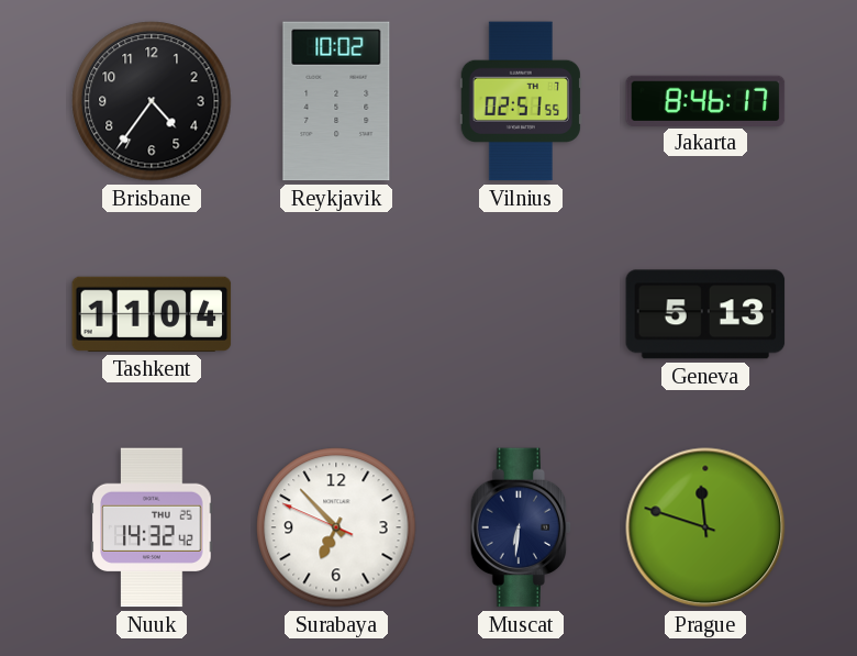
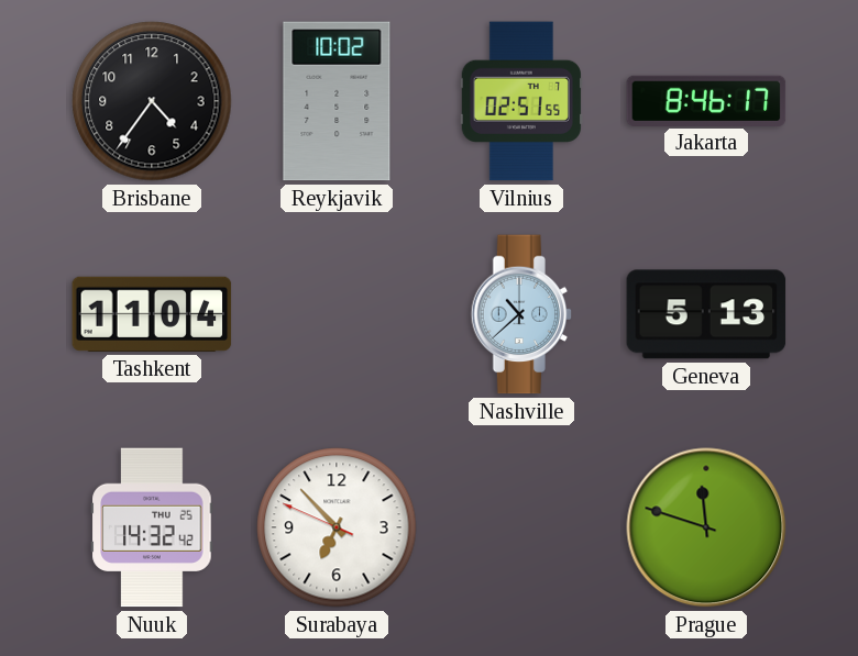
Nashville: none -> 10:38
Muscat: 6:31 -> none
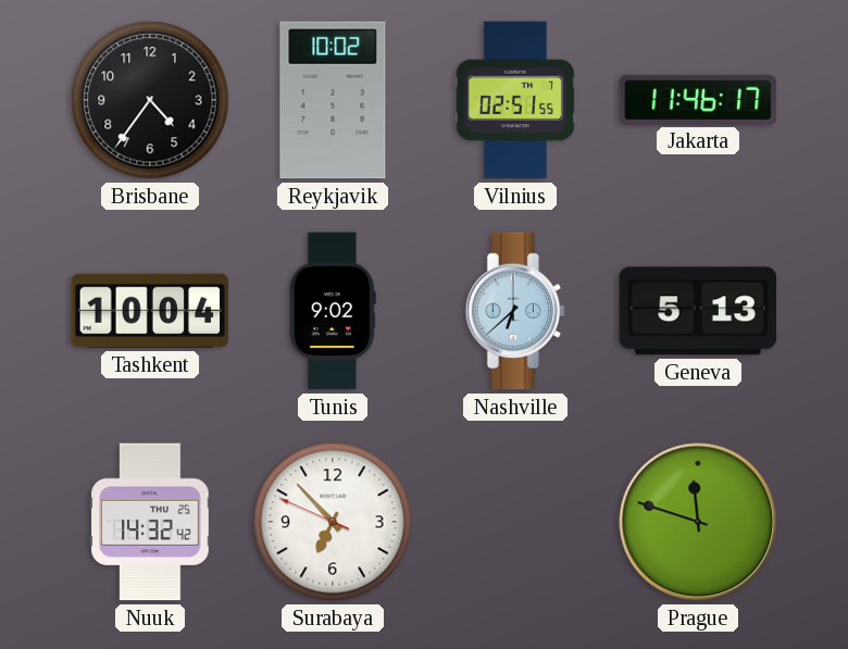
Jakarta: 8:46 -> 11:46
Tashkent: 11:04 -> 10:04
Tunis: none -> 9:02
Nashville: 10:38 -> 6:38
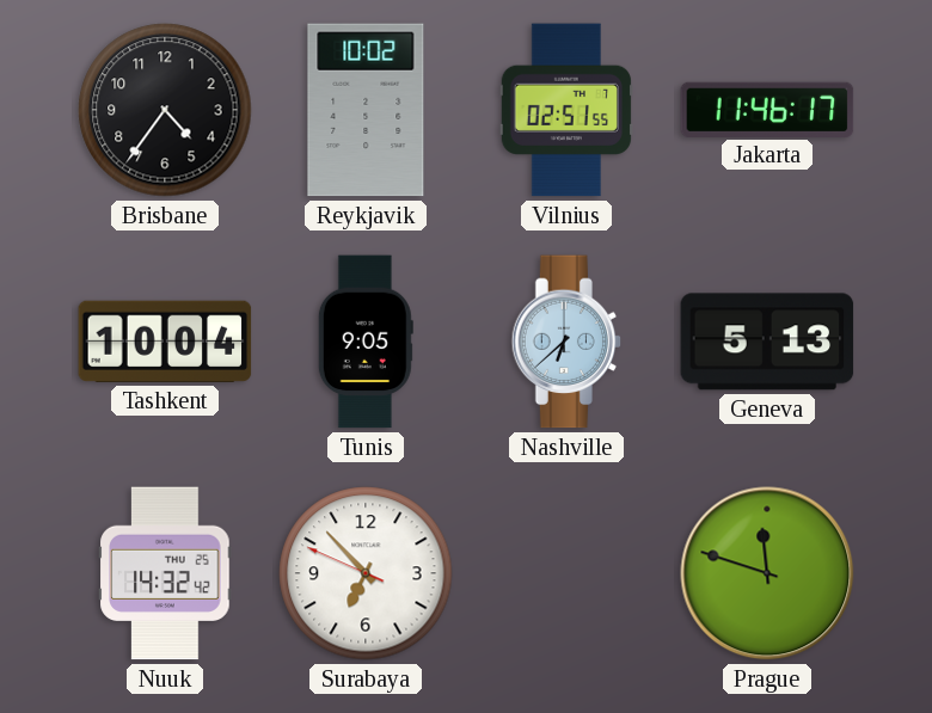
Tunis: 9:02 -> 9:05
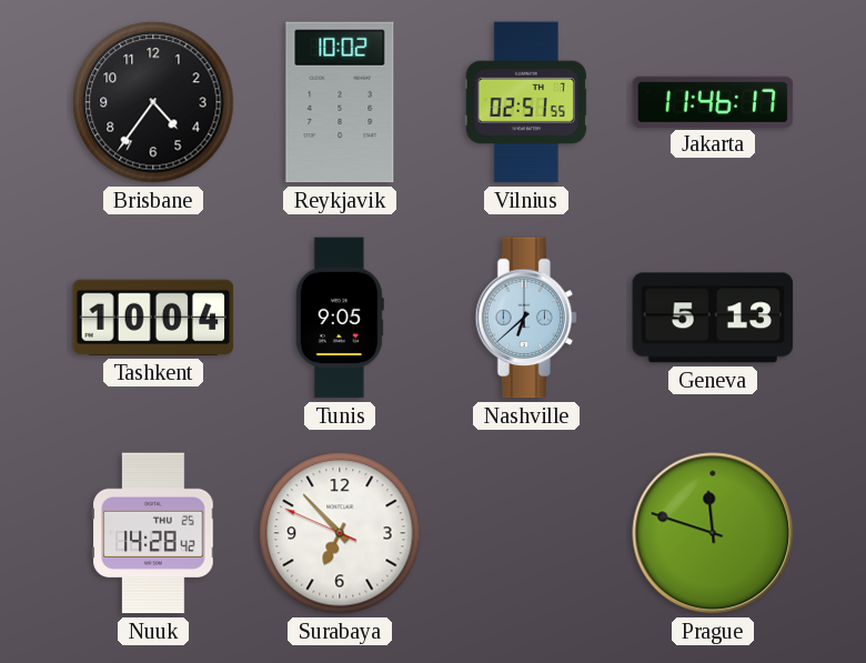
Nuuk: 14:32 -> 14:28
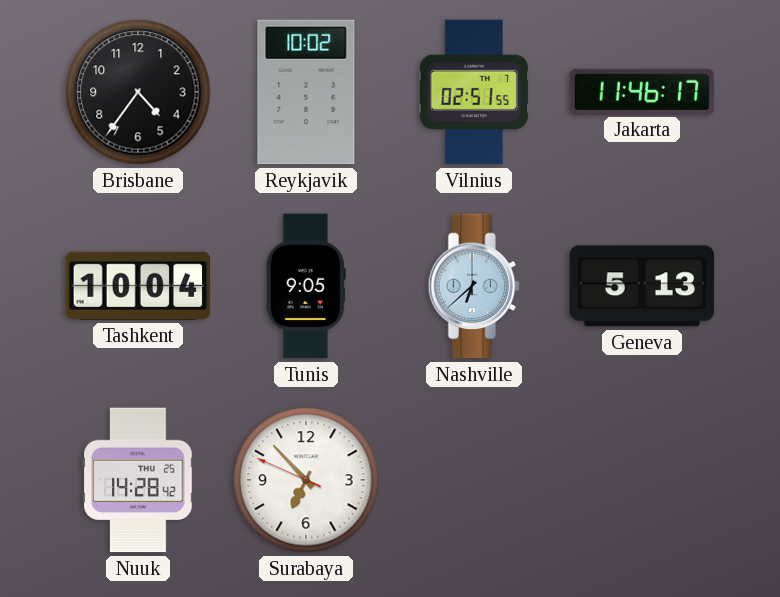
Prague: 11:48 -> none
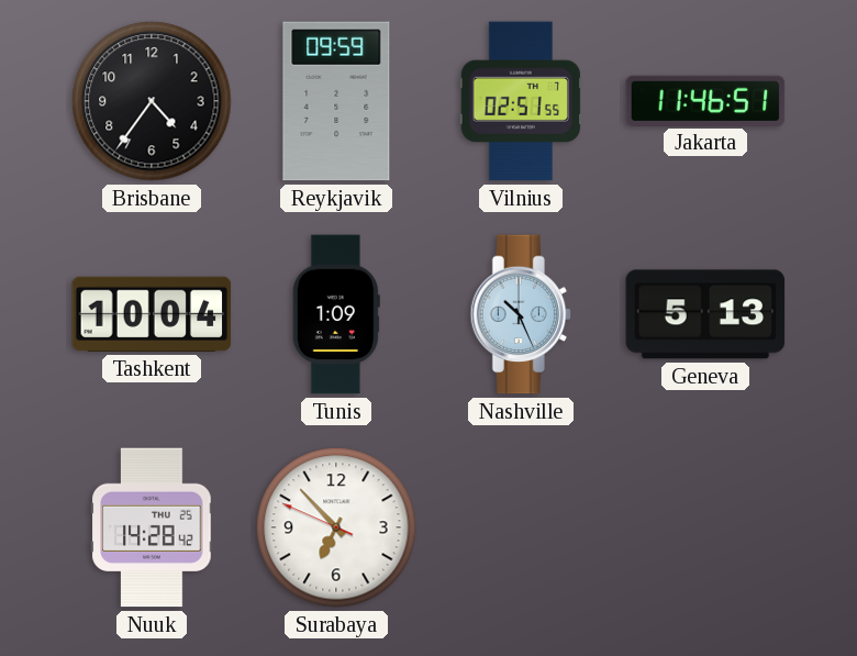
Reykjavik: 10:02 -> 09:59
Jakarta: 11:46:17 -> 11:46:51
Tunis: 9:05 -> 1:09
Nashville: 6:38 -> 10:26
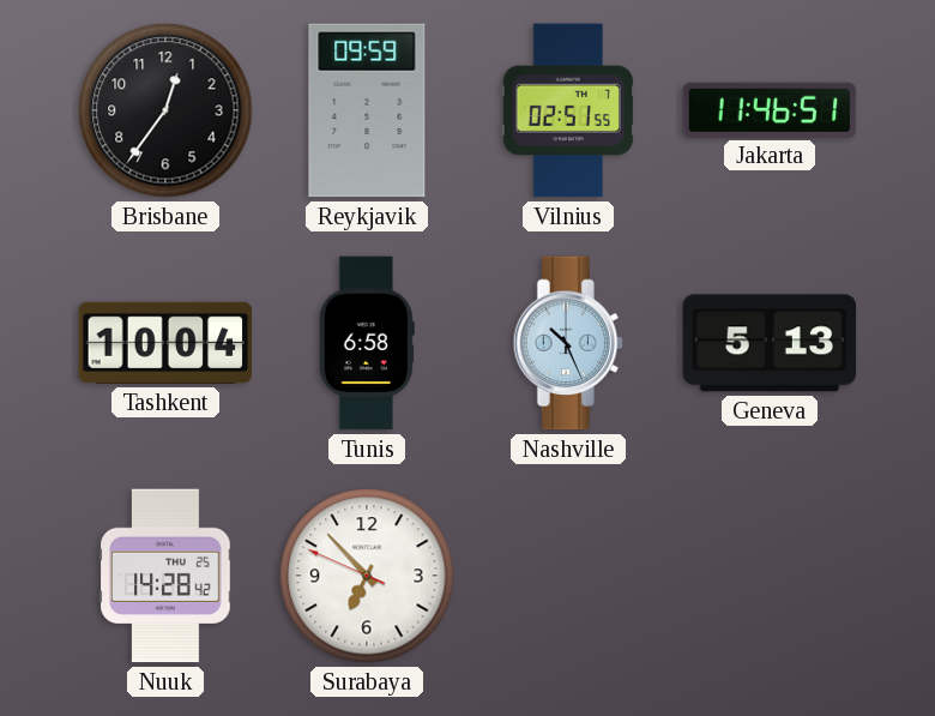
Brisbane: 4:36 -> 12:36
Tunis: 1:09 -> 6:58
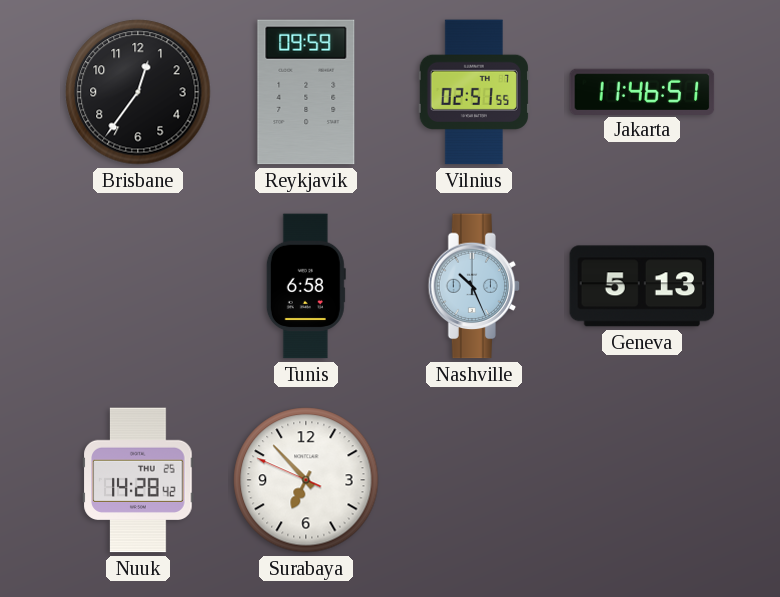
Tashkent: 10:04 -> none
